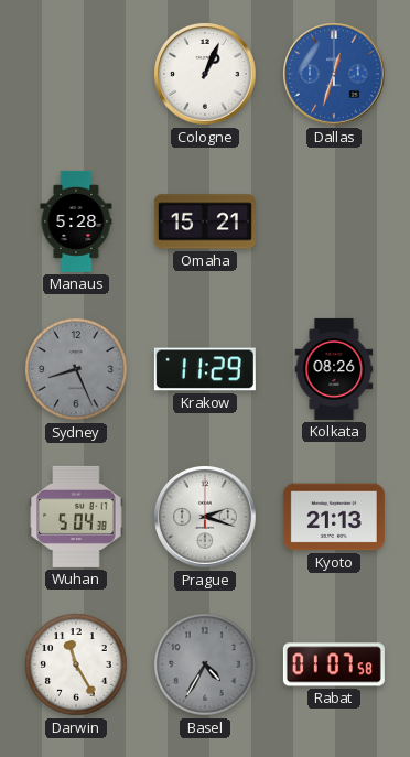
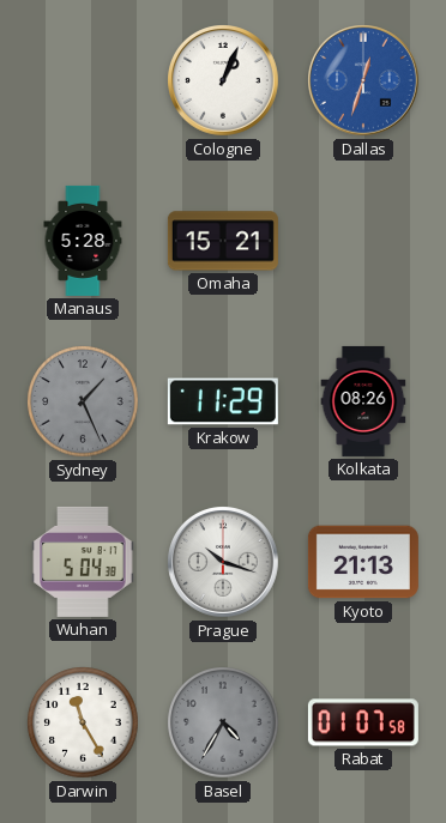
Sydney: 8:26 -> 1:26
Prague: 2:18 -> 10:18
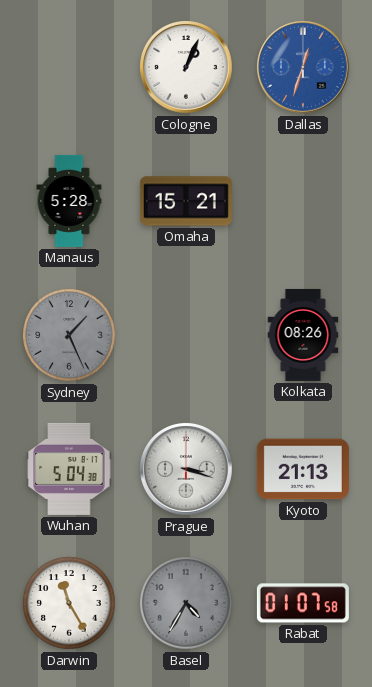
Krakow: 11:29 -> none
Prague: 10:18 -> 3:18
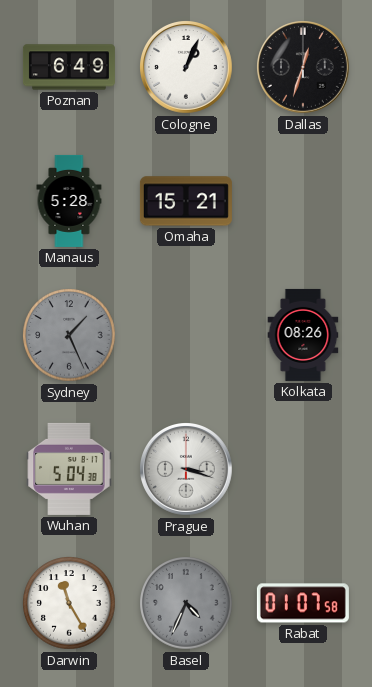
Poznan: none -> 6:49
Dallas dial: blue -> black
Kyoto: 21:13 -> none
Basel: 4:35 -> 4:34
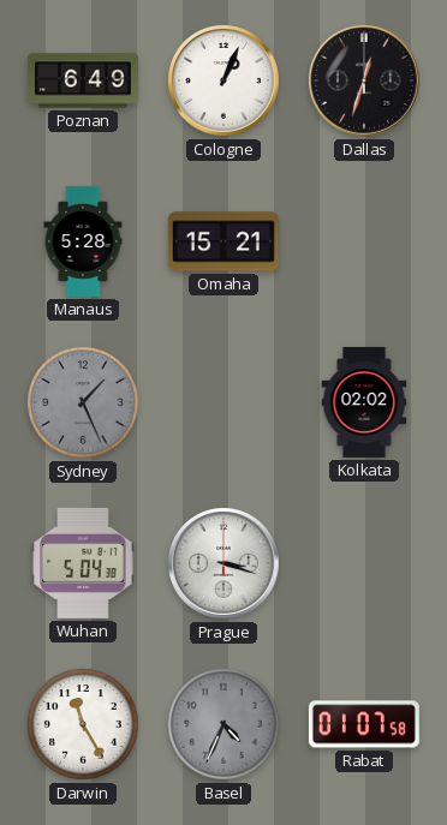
Kolkata: 08:26 -> 02:02
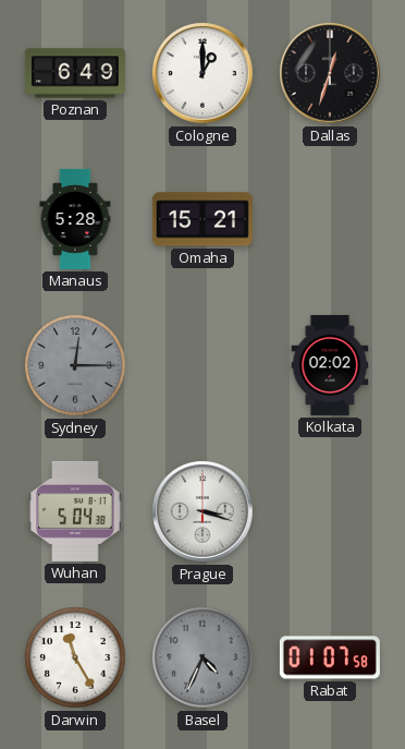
Cologne: 1:04 -> 1:00
Sydney: 1:26 -> 12:15
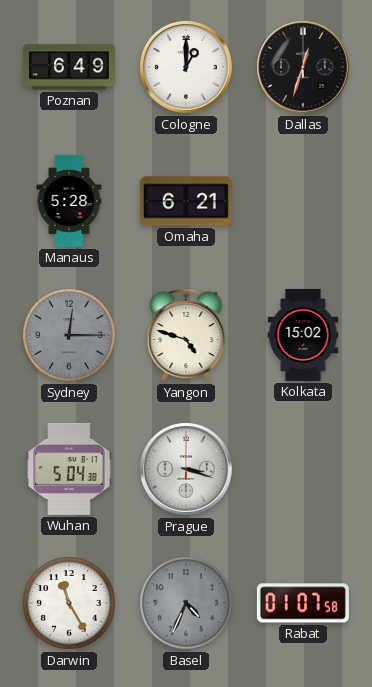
Omaha: 15:21 -> 6:21
Yangon: none -> 4:48
Kolkata: 02:02 -> 15:02
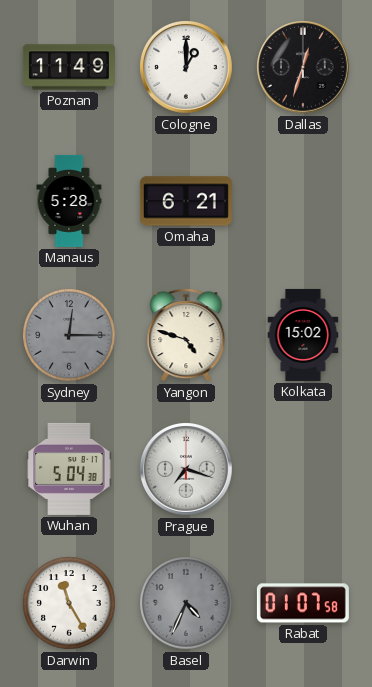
Poznan: 6:49 -> 11:49
Prague: 3:18 -> 7:18
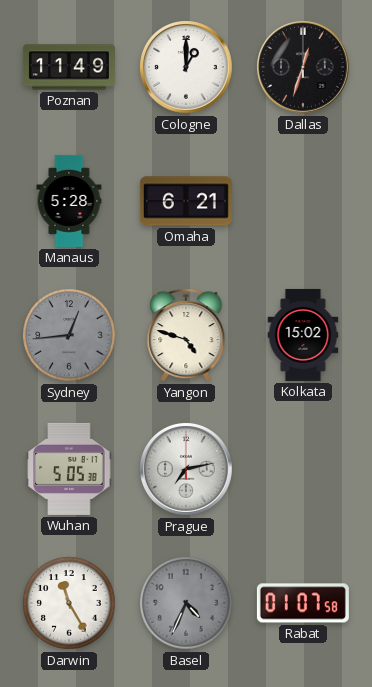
Sydney: 12:15 -> 12:44
Wuhan: 5:04 -> 5:05
Prague: 7:18 -> 7:13
